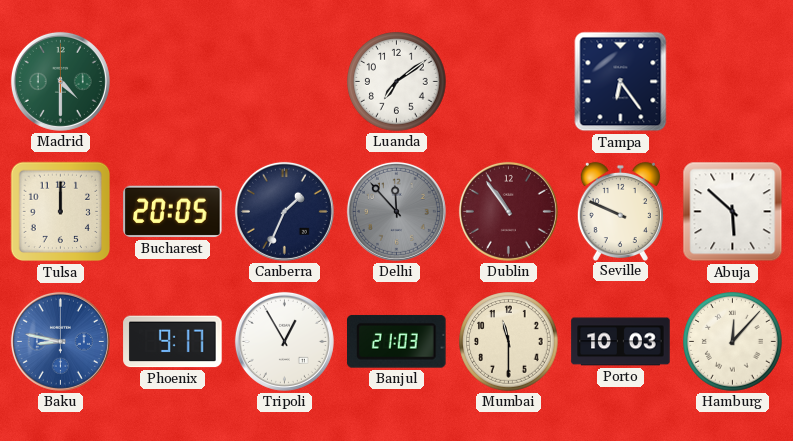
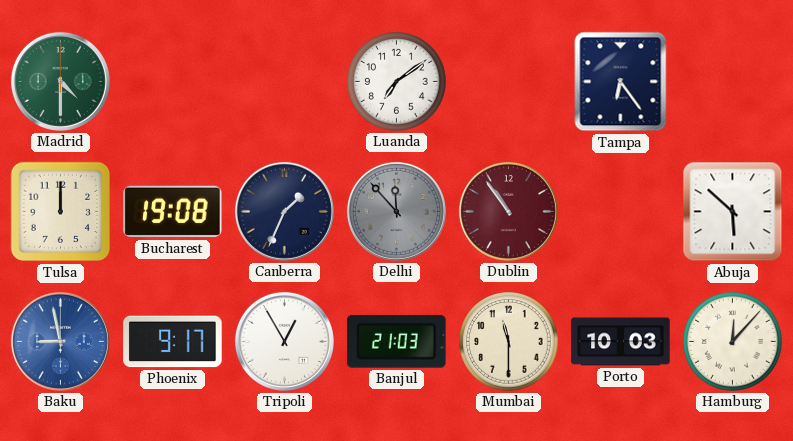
Bucharest: 20:05 -> 19:08
Seville: 9:49 -> none
Baku: 8:47 -> 8:58
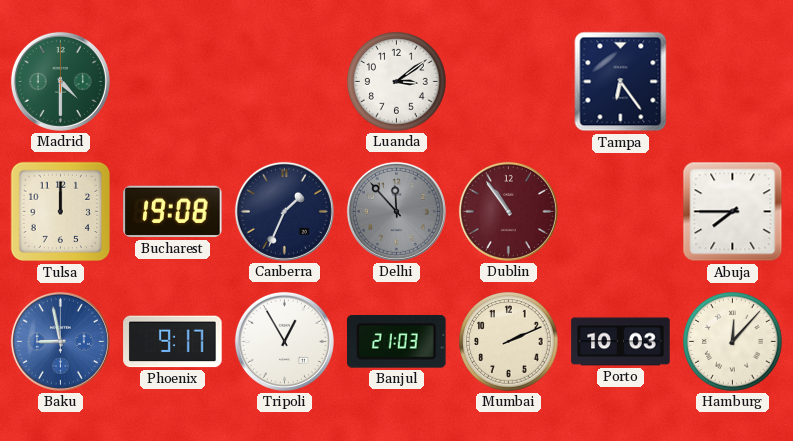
Luanda: 7:09 -> 3:09
Abuja: 5:52 -> 7:45
Mumbai: 11:30 -> 2:11
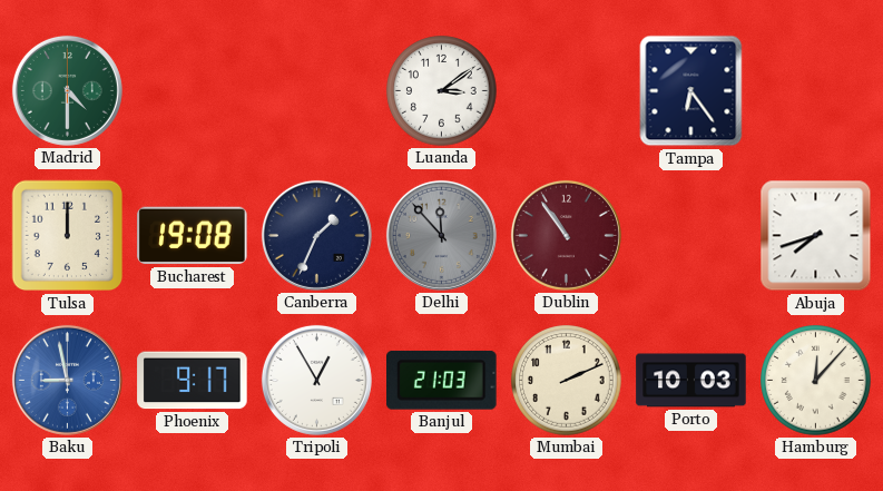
Abuja: 7:45 -> 7:42
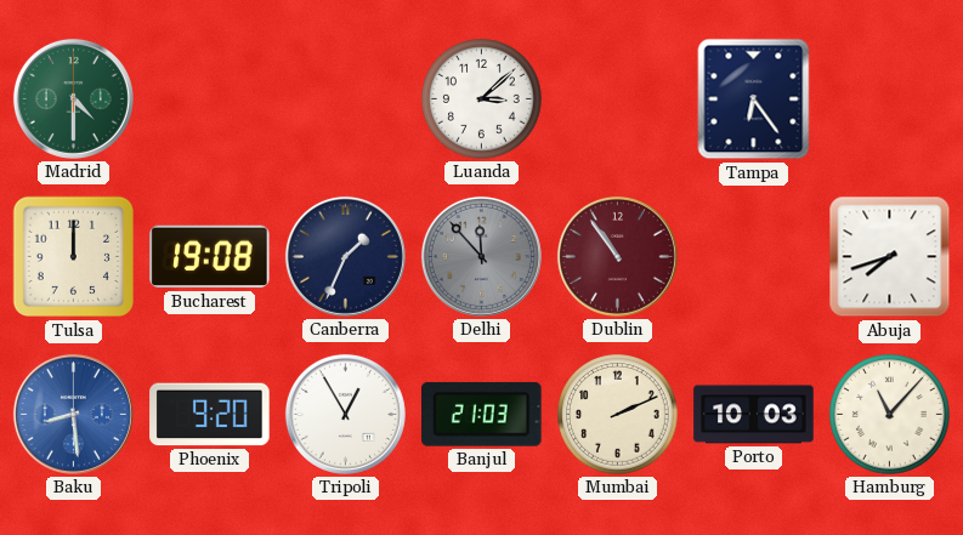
Luanda: 3:09 -> 3:08
Baku: 8:58 -> 8:29
Phoenix: 9:17 -> 9:20
Hamburg: 12:07 -> 11:07
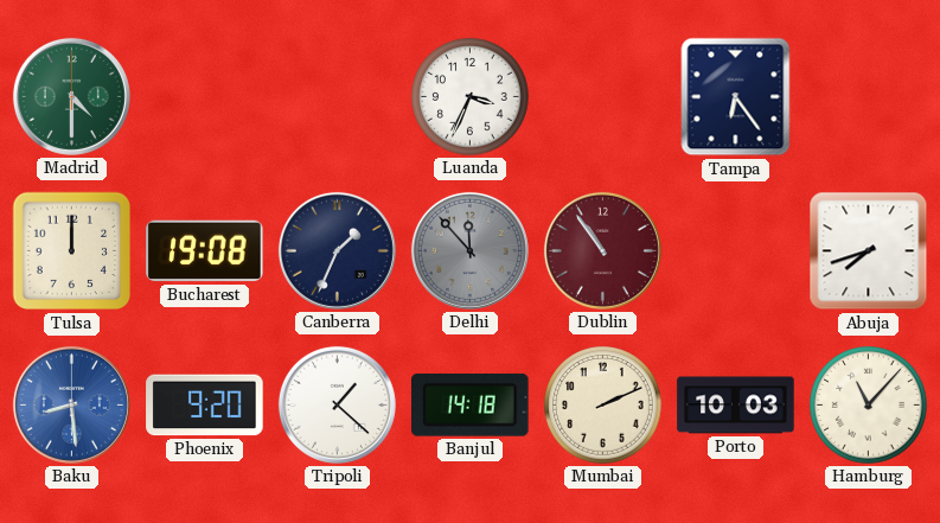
Luanda: 3:08 -> 3:34
Tripoli: 12:55 -> 1:22
Banjul: 21:03 -> 14:18
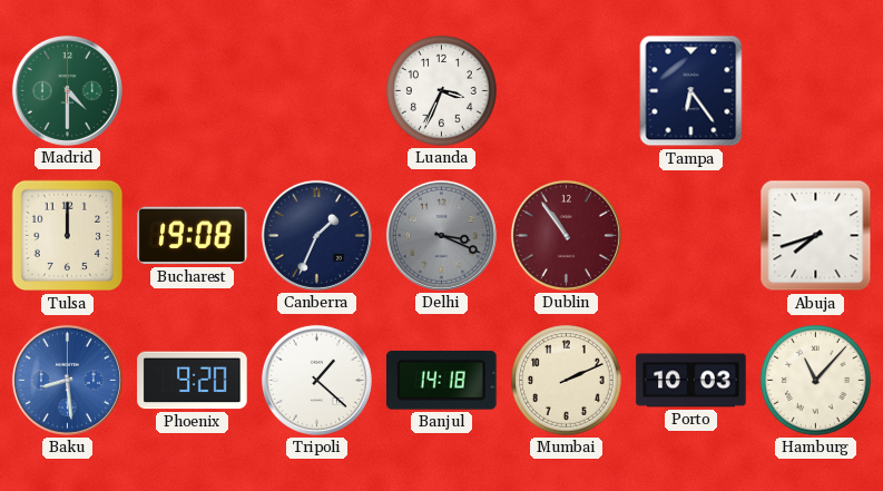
Delhi: 11:53 -> 3:19
